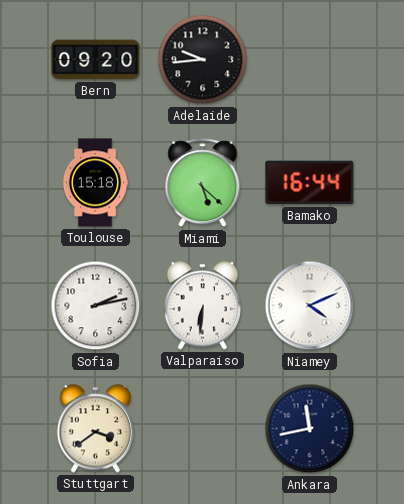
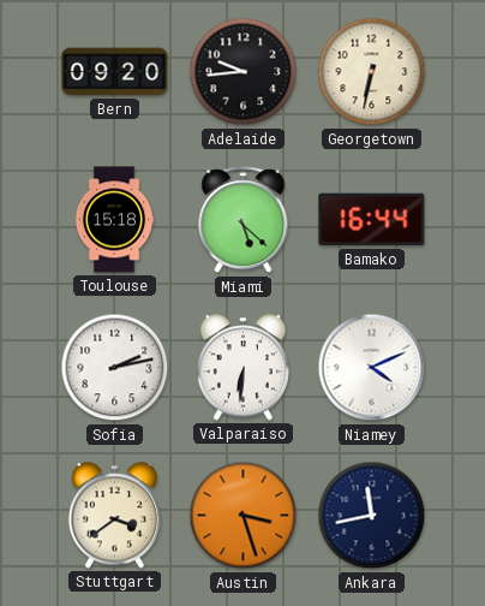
Georgetown: none -> 6:32
Austin: none -> 3:27
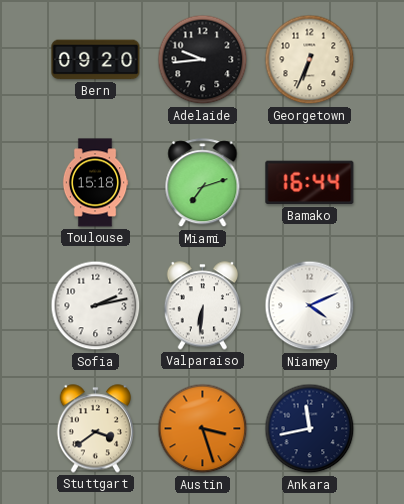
Georgetown: 6:32 -> 6:34
Miami: 5:22 -> 7:12
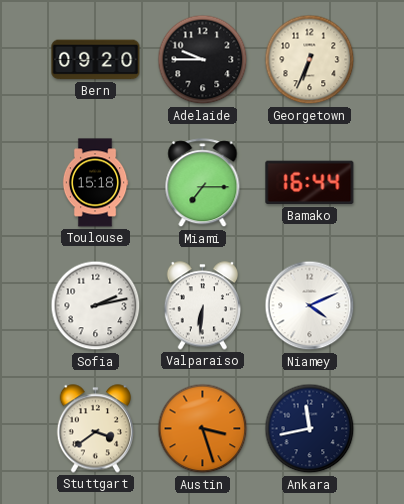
Adelaide: 9:44 -> 9:45
Miami: 7:12 -> 7:15
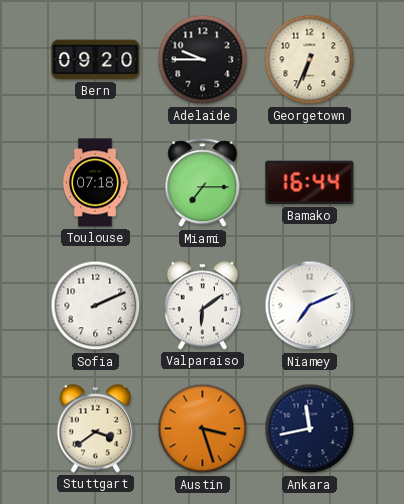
Toulouse: 15:18 -> 07:18
Sofia: 2:13 -> 2:11
Valparaiso: 6:31 -> 6:09
Niamey: 4:11 -> 7:11
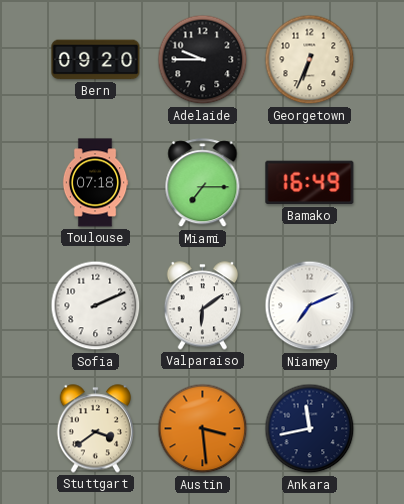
Bamako: 16:44 -> 16:49
Austin: 3:27 -> 3:29
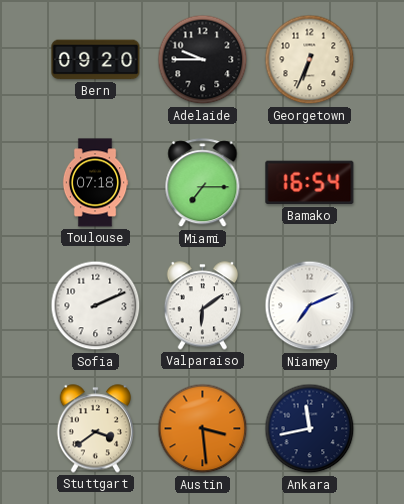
Bamako: 16:49 -> 16:54
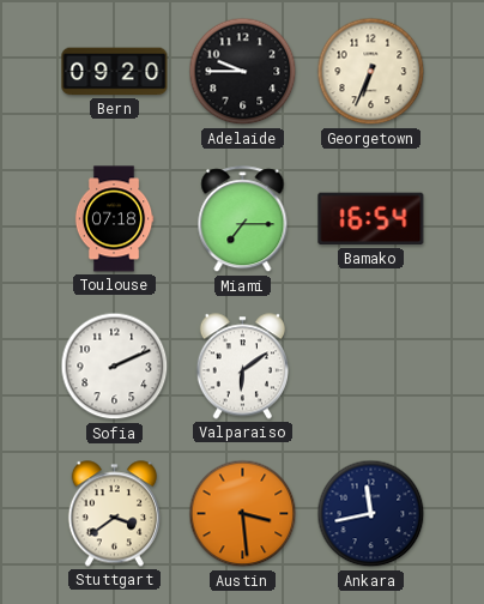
Niamey: 7:11 -> none
